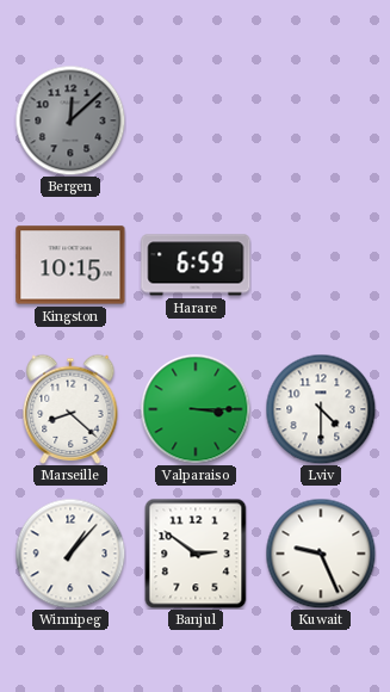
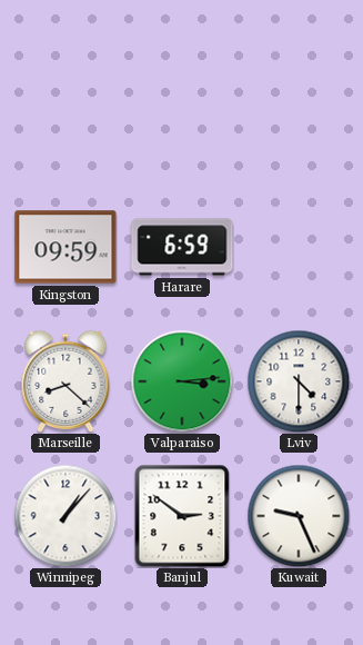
Bergen: 12:08 -> none
Kingston: 10:15 -> 09:59
Valparaiso: 3:15 -> 3:14
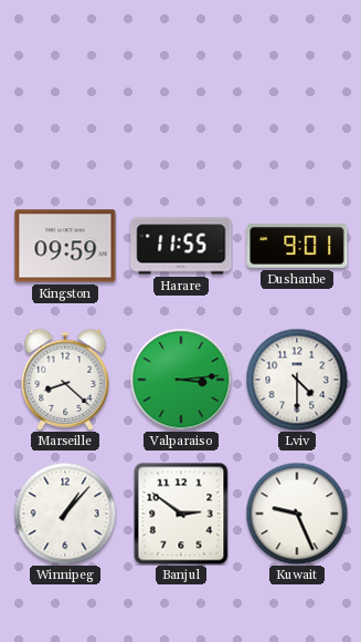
Harare: 6:59 -> 11:55
Dushanbe: none -> 9:01
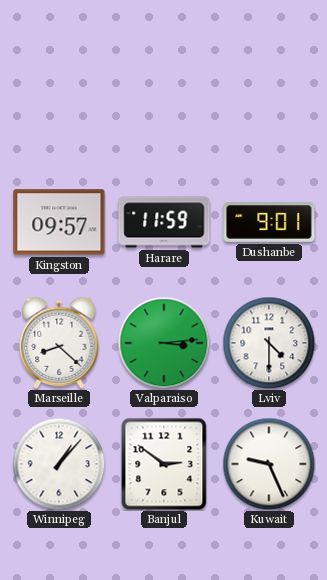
Kingston: 09:59 -> 09:57
Harare: 11:55 -> 11:59
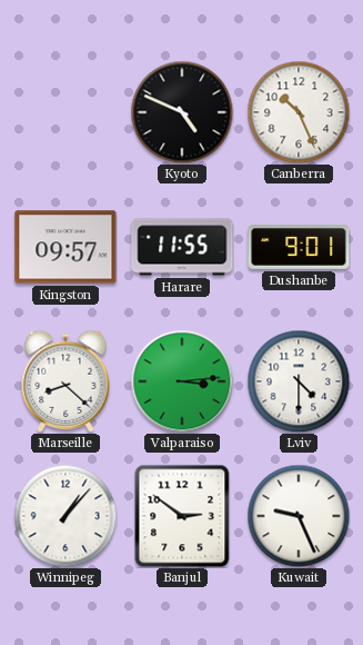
Kyoto: none -> 4:49
Canberra: none -> 10:26
Harare: 11:59 -> 11:55
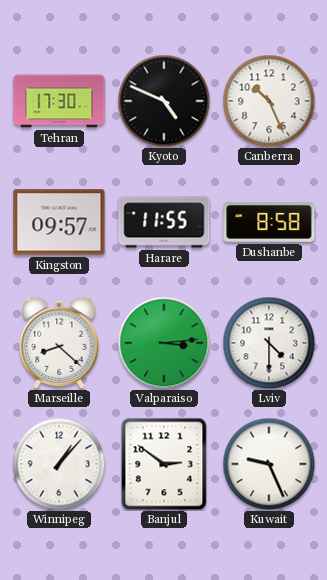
Tehran: none -> 17:30
Dushanbe: 9:01 -> 8:58
